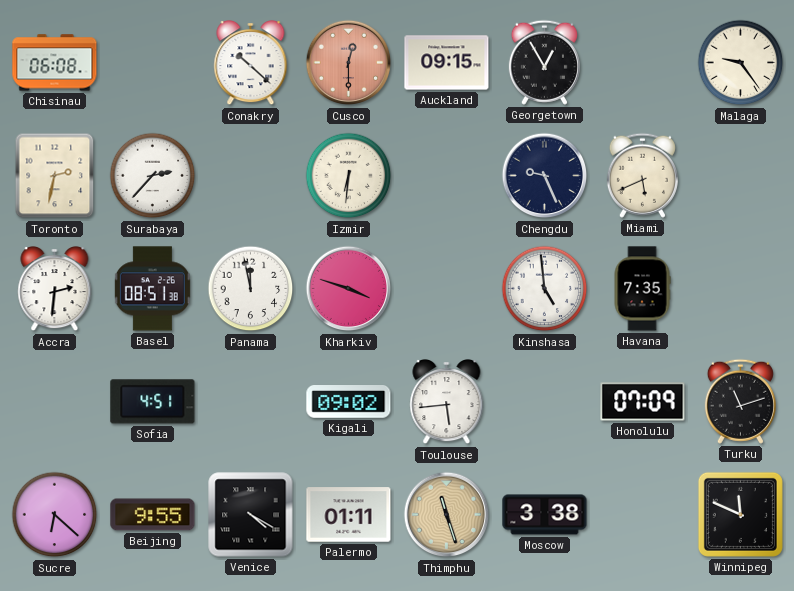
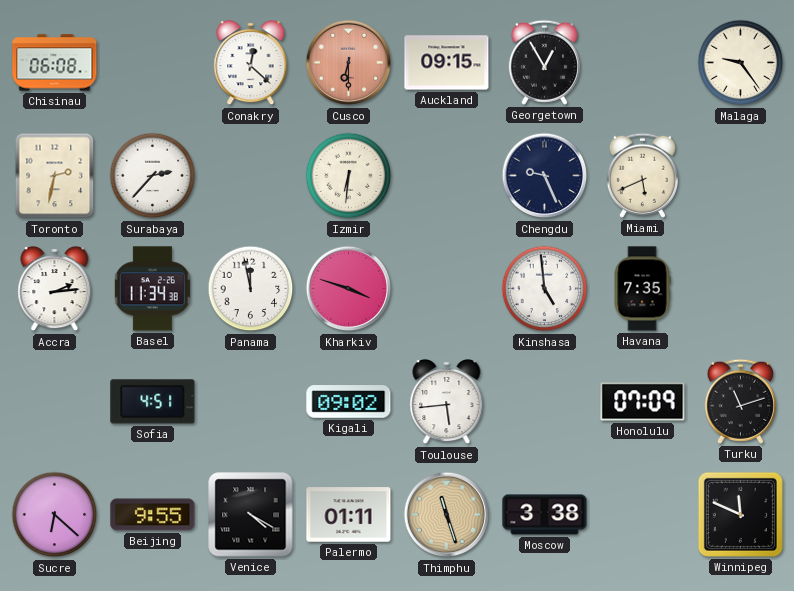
Conakry: 10:22 -> 12:22
Cusco: 12:30 -> 6:30
Accra: 2:31 -> 2:14
Basel: 08:51 -> 11:34
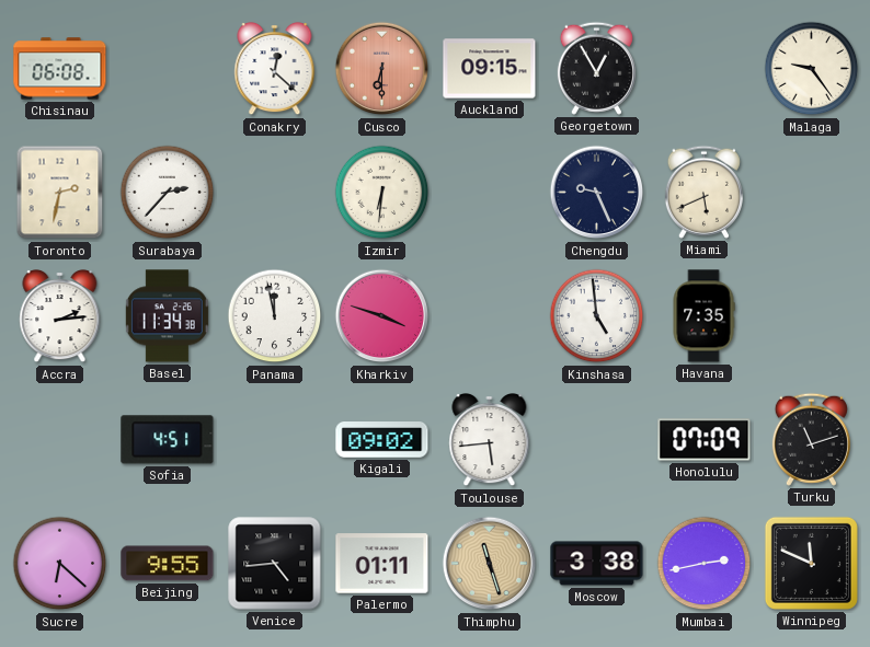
Venice: 4:20 -> 4:44
Mumbai: none -> 2:43
